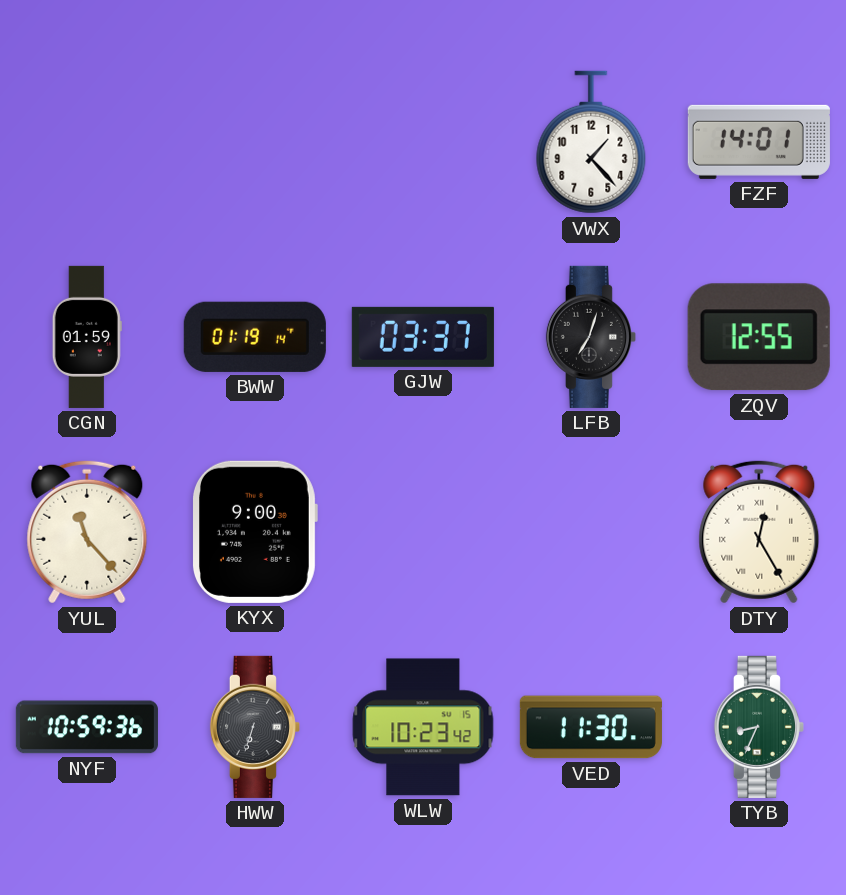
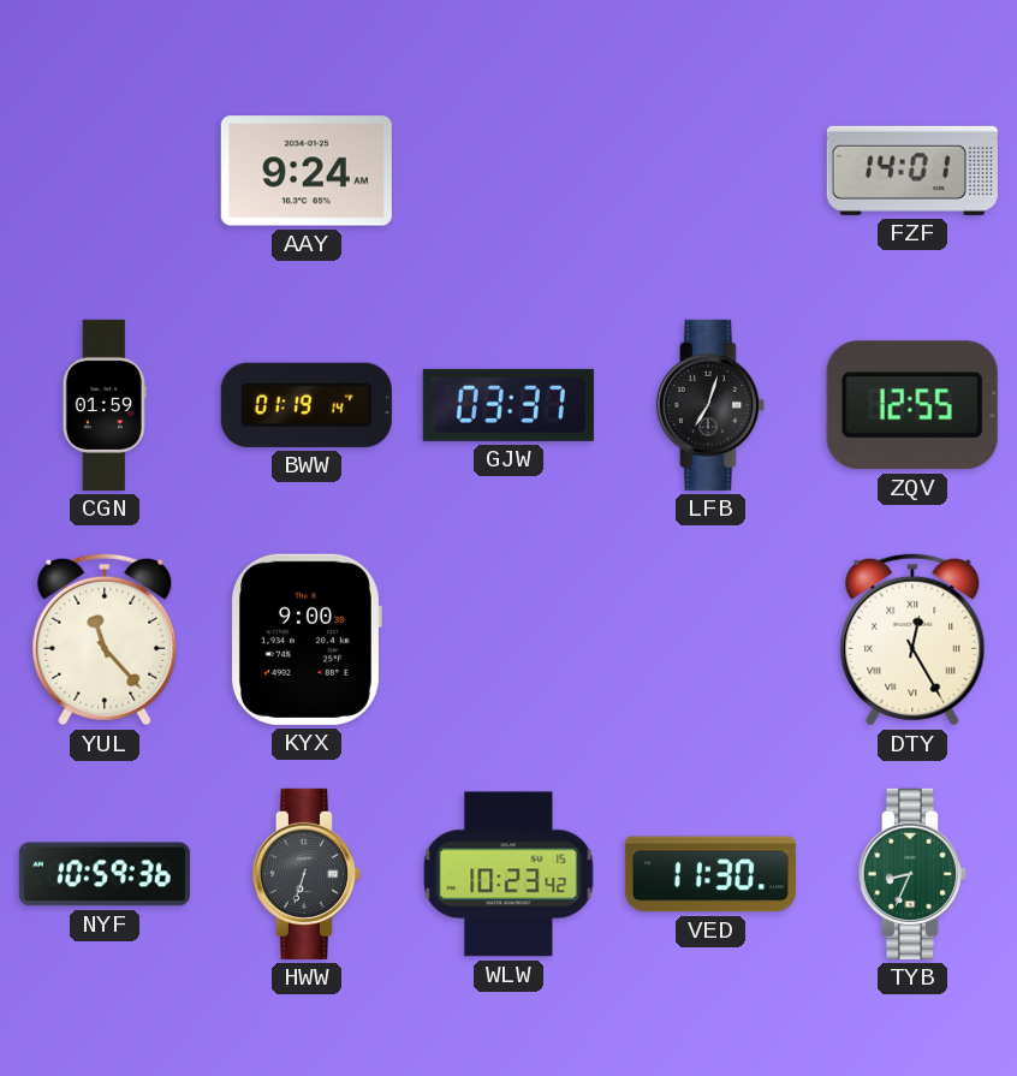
AAY: none -> 9:24
VWX: 1:23 -> none
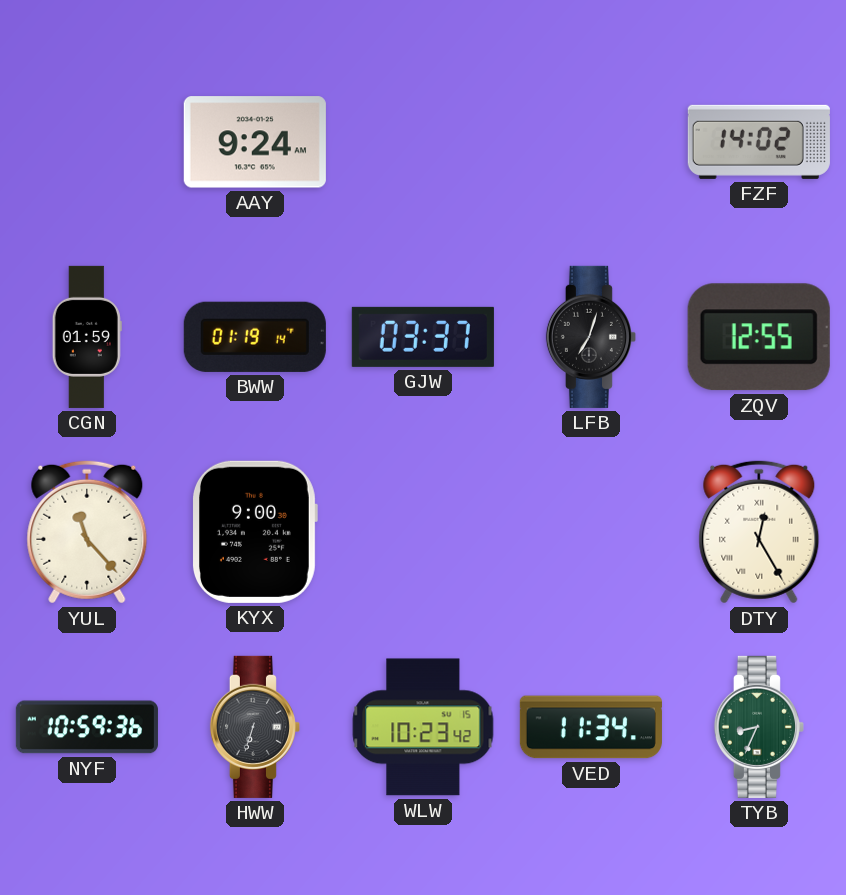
FZF: 14:01 -> 14:02
VED: 11:30 -> 11:34
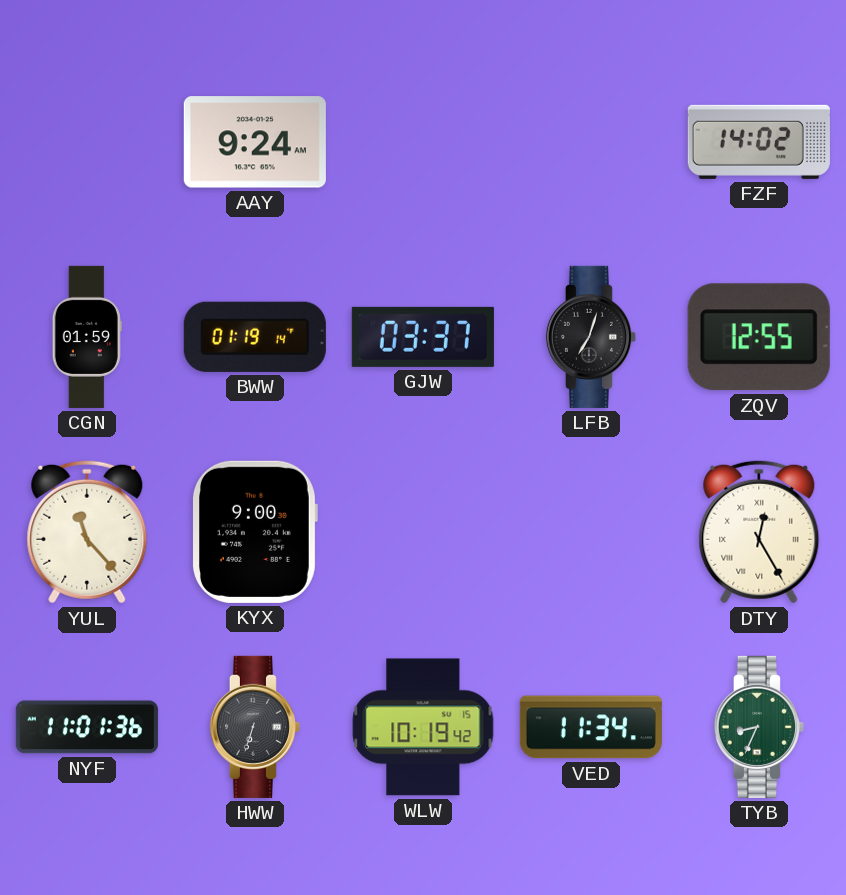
NYF: 10:59 -> 11:01
WLW: 10:23 -> 10:19
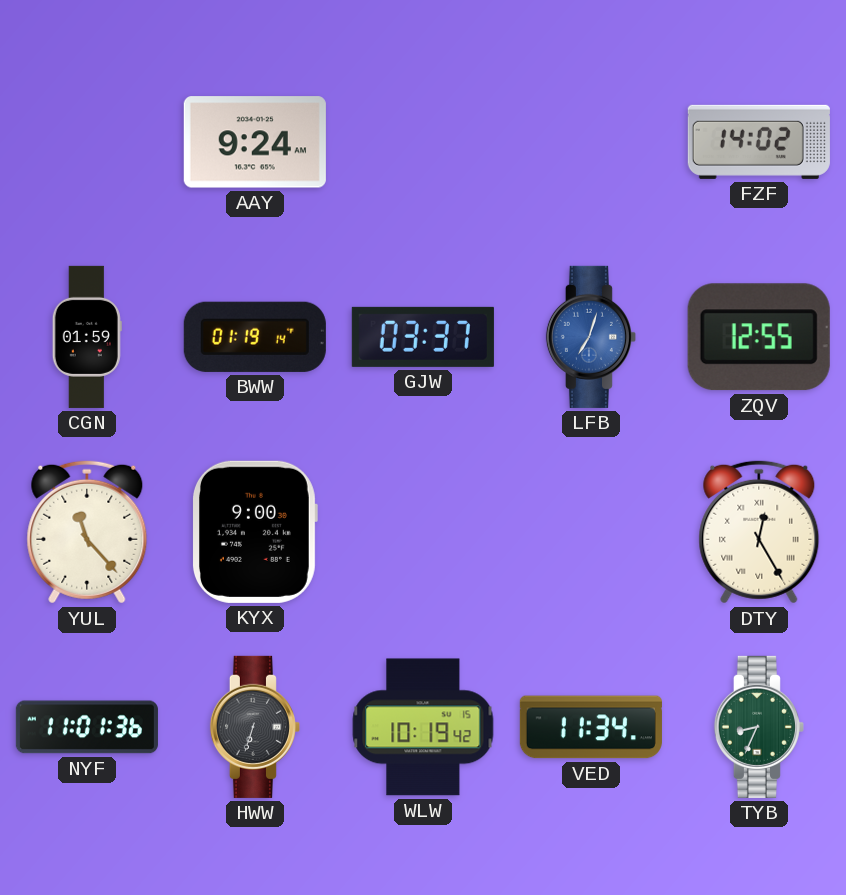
LFB dial: black -> blue
